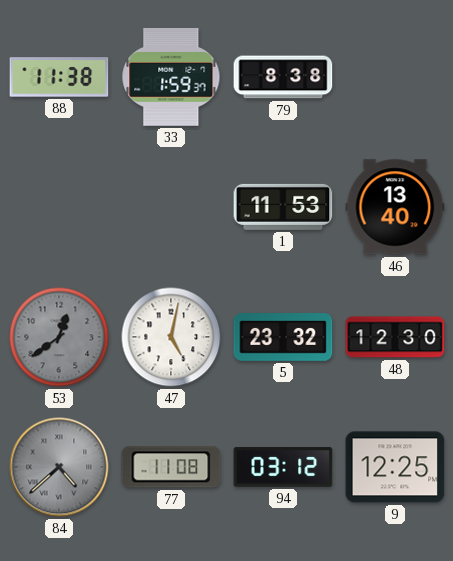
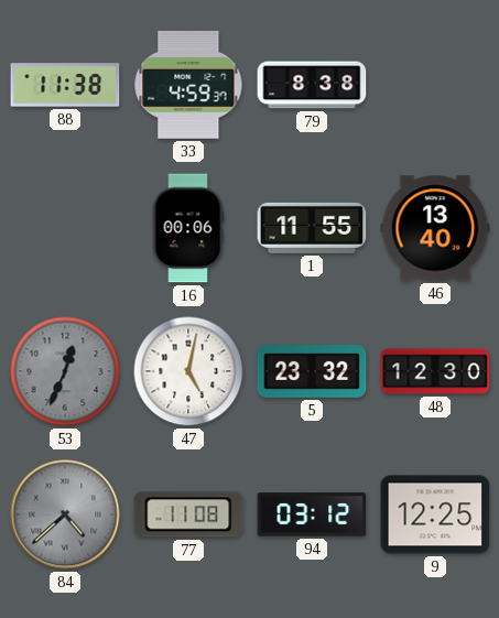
33: 1:59 -> 4:59
16: none -> 00:06
1: 11:53 -> 11:55
53: 12:39 -> 12:34
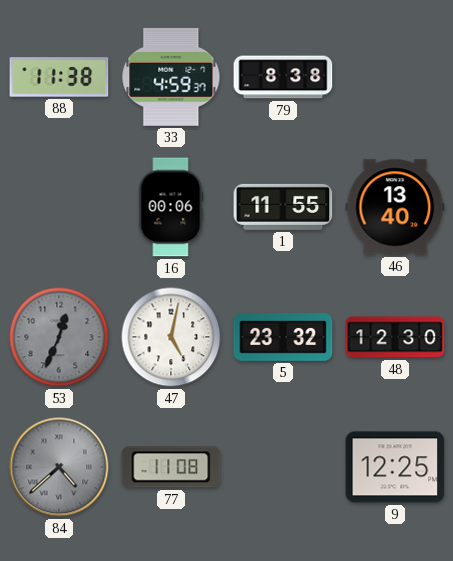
94: 03:12 -> none
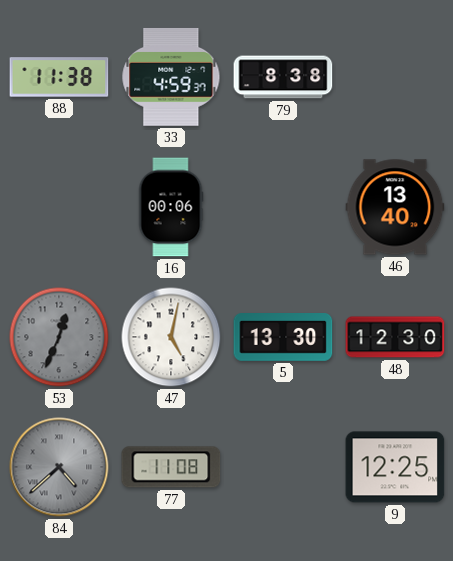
1: 11:55 -> none
5: 23:32 -> 13:30
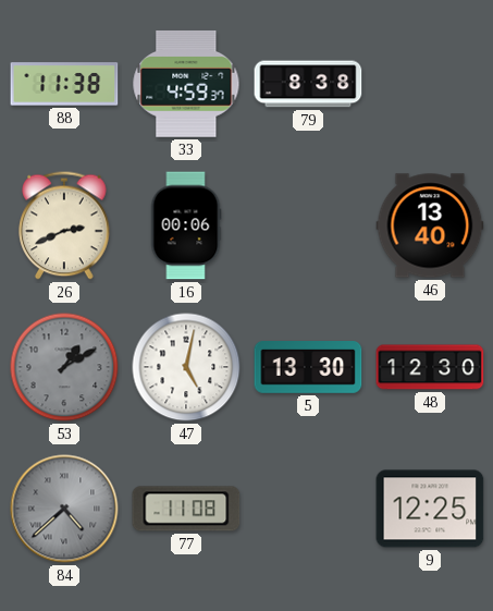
26: none -> 2:41
53: 12:34 -> 1:10
